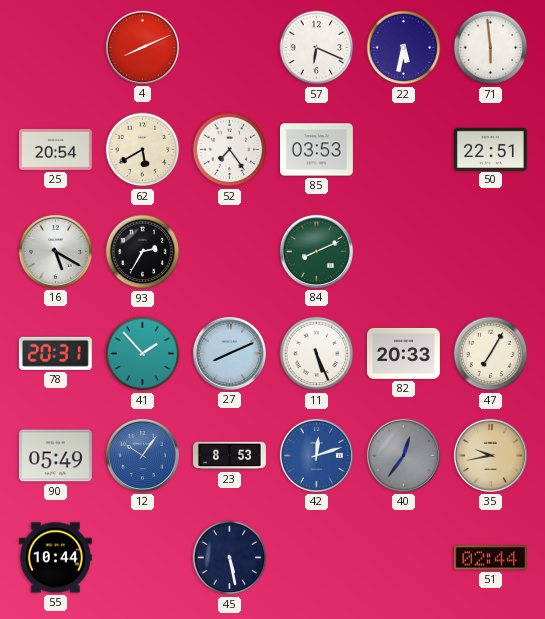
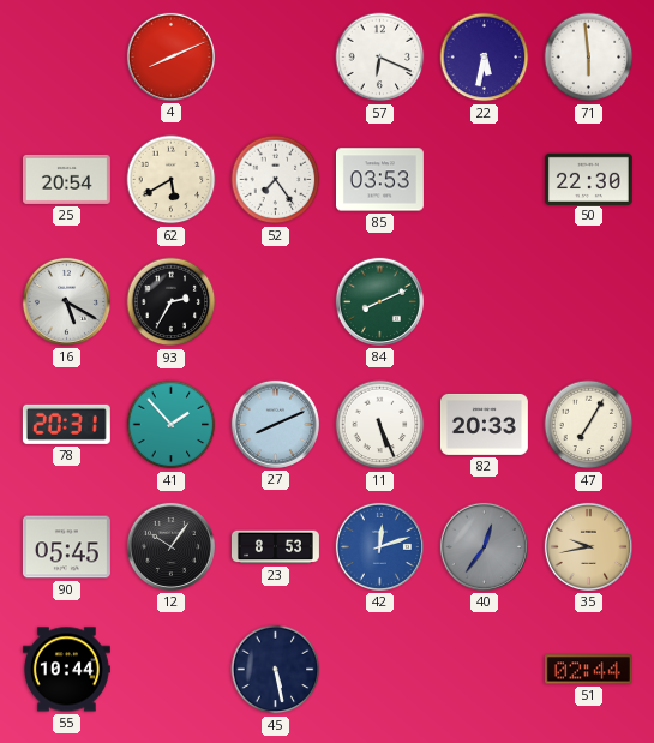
50: 22:51 -> 22:30
90: 05:49 -> 05:45
12 dial: blue -> black
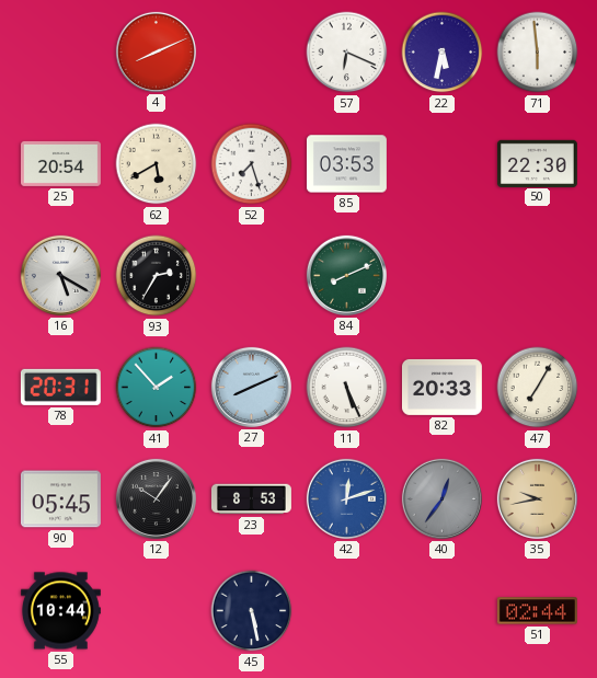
52: 7:24 -> 7:27
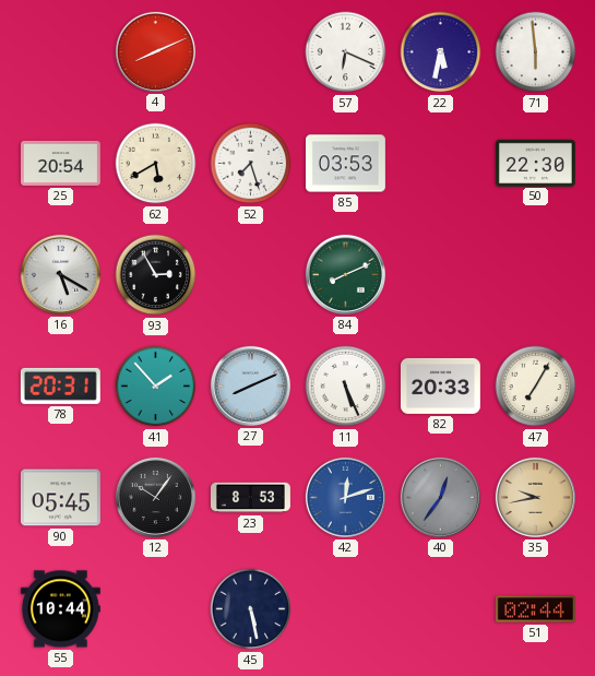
93: 2:35 -> 2:55
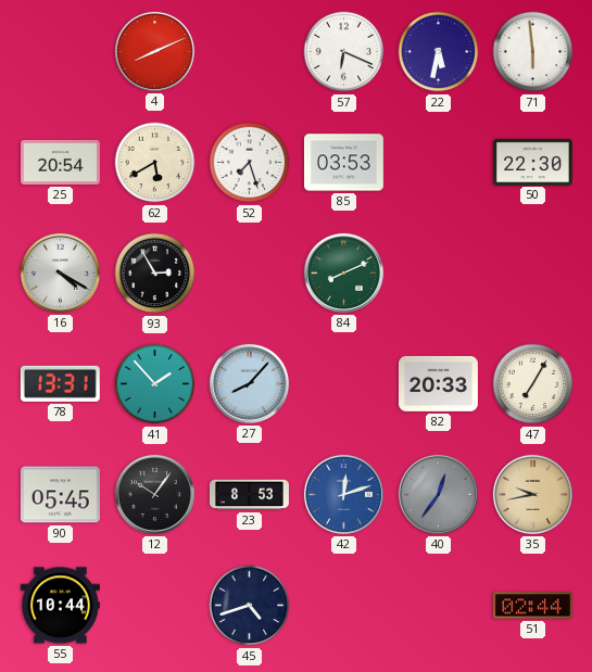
16: 5:20 -> 4:20
78: 20:31 -> 13:31
27: 8:11 -> 8:07
11: 5:26 -> none
45: 5:28 -> 4:42
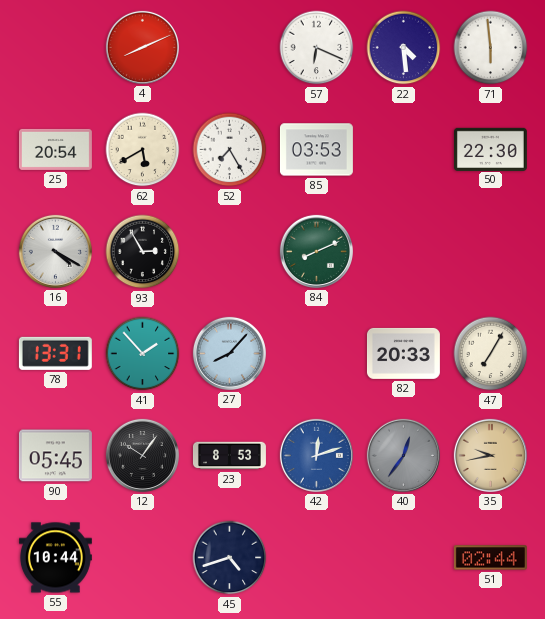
22: 5:32 -> 4:29
52: 7:27 -> 7:25
